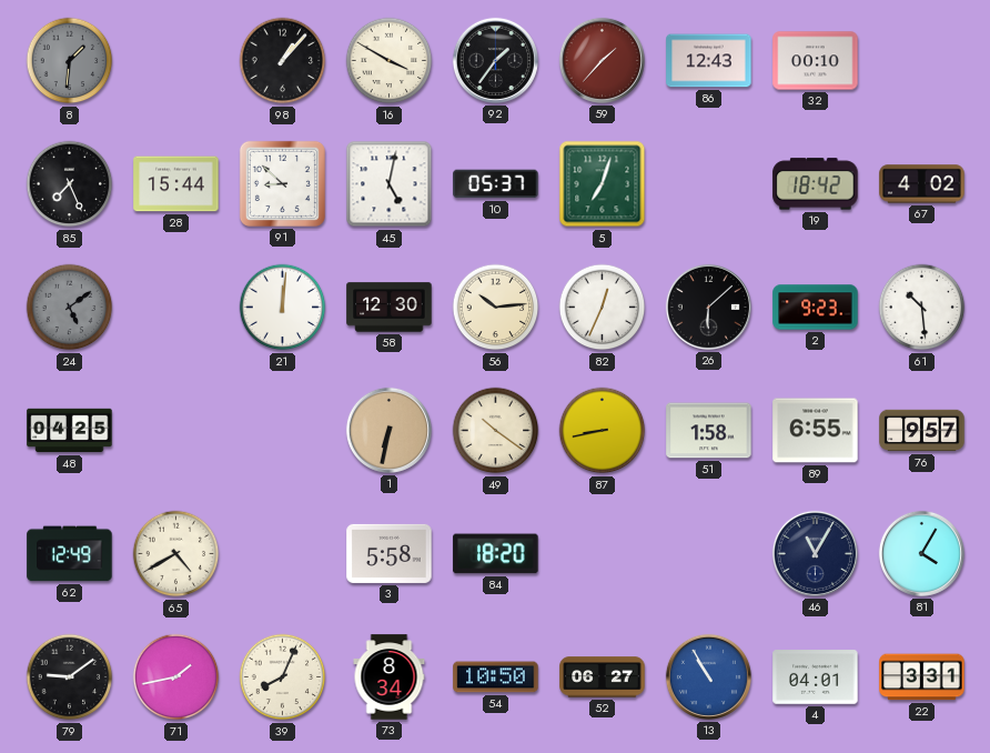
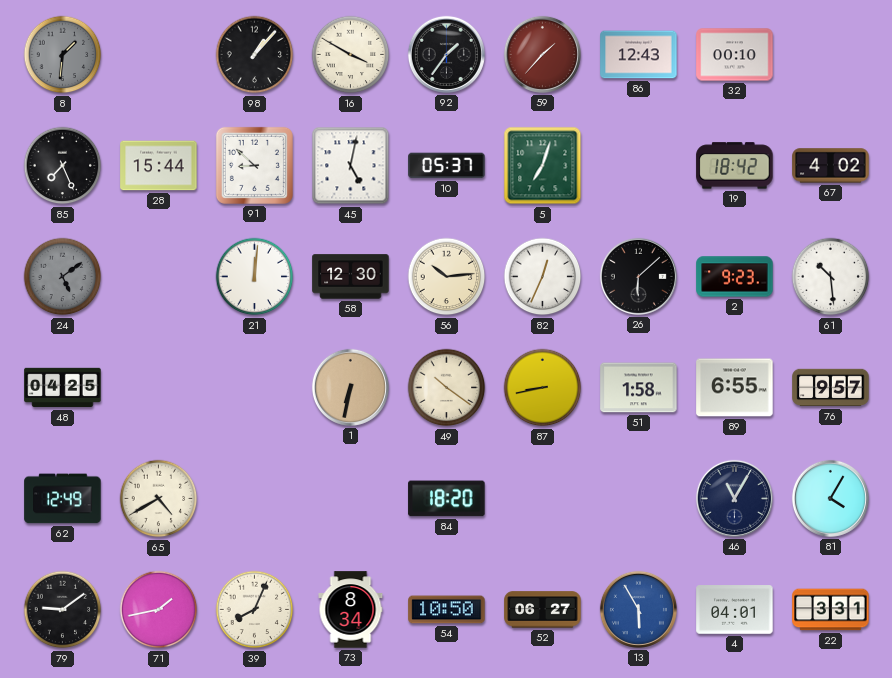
3: 5:58 -> none
13: 10:55 -> 5:55
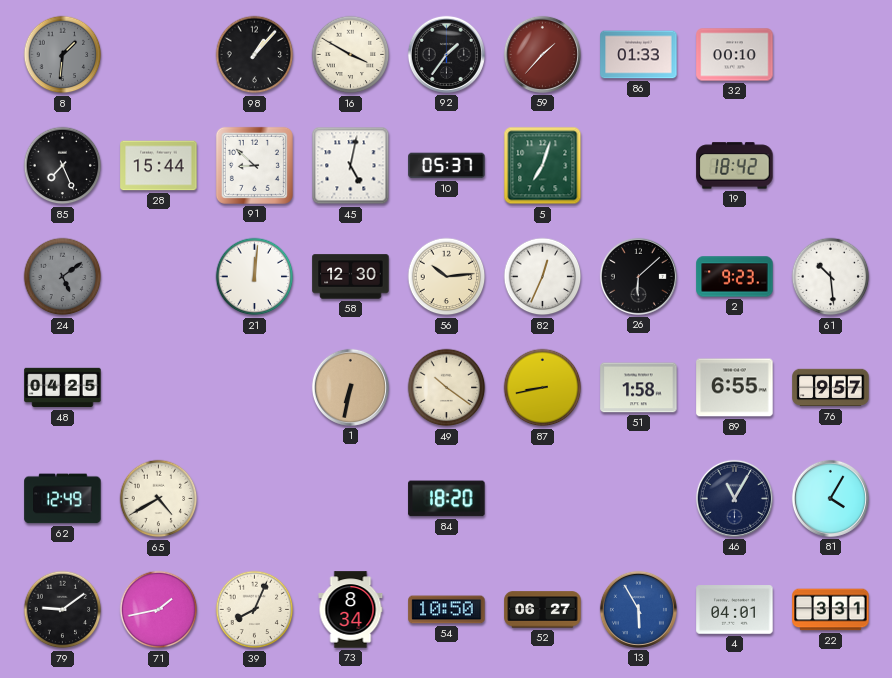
86: 12:43 -> 01:33
67: 4:02 -> none
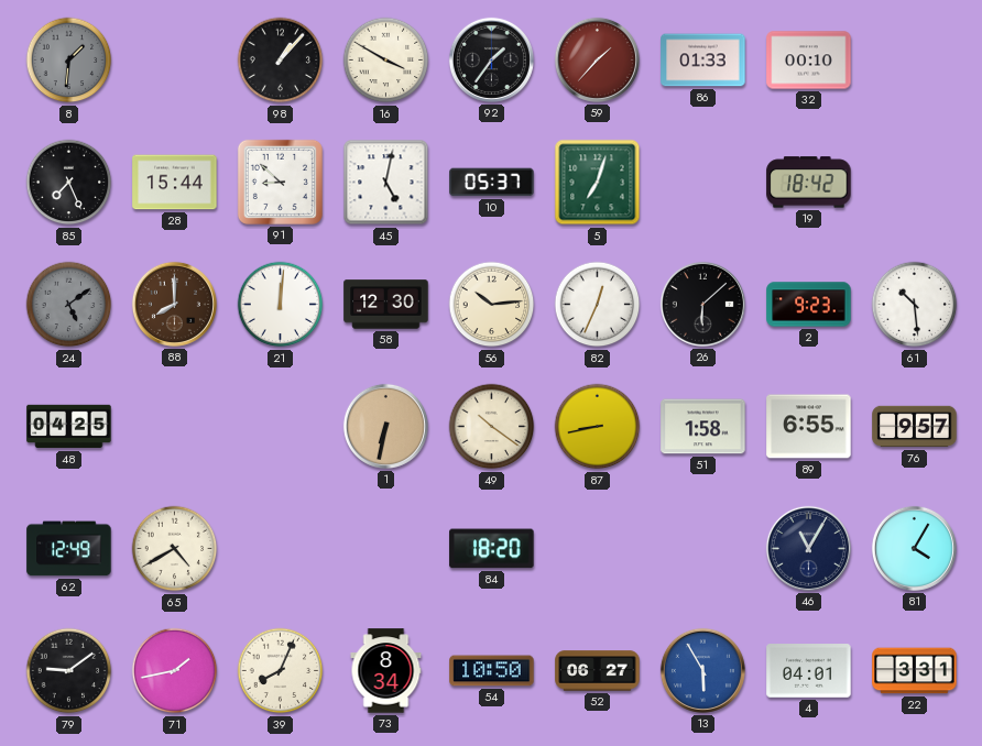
88: none -> 8:00
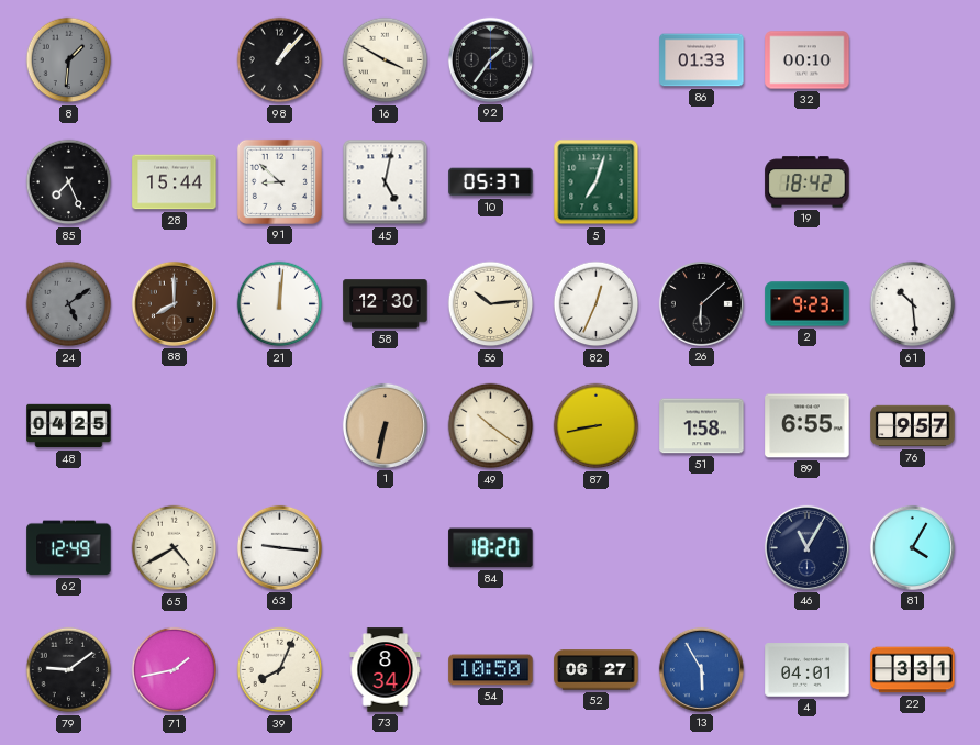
59: 1:37 -> none
63: none -> 9:16
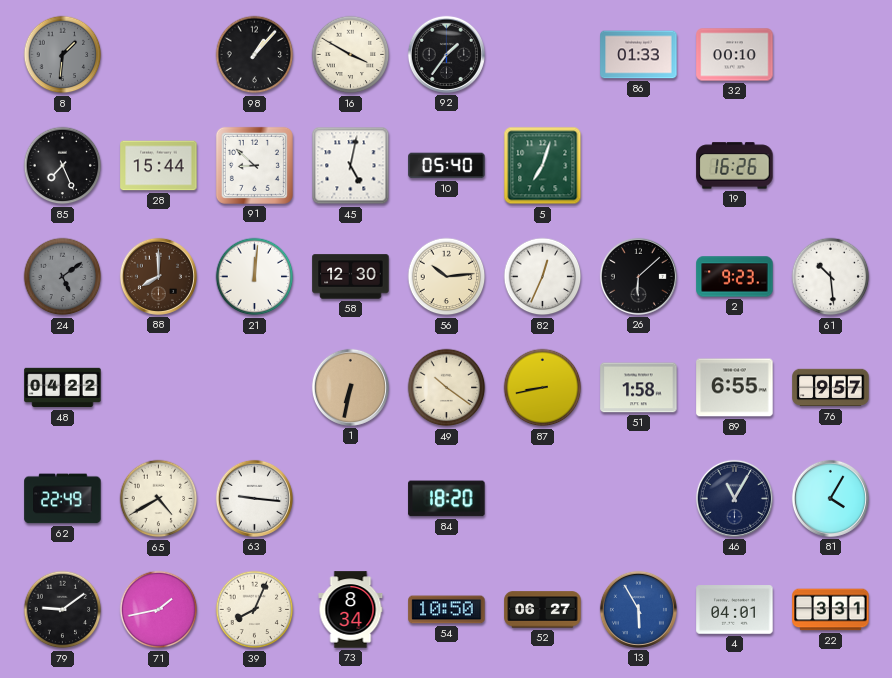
10: 05:37 -> 05:40
19: 18:42 -> 16:26
48: 04:25 -> 04:22
62: 12:49 -> 22:49
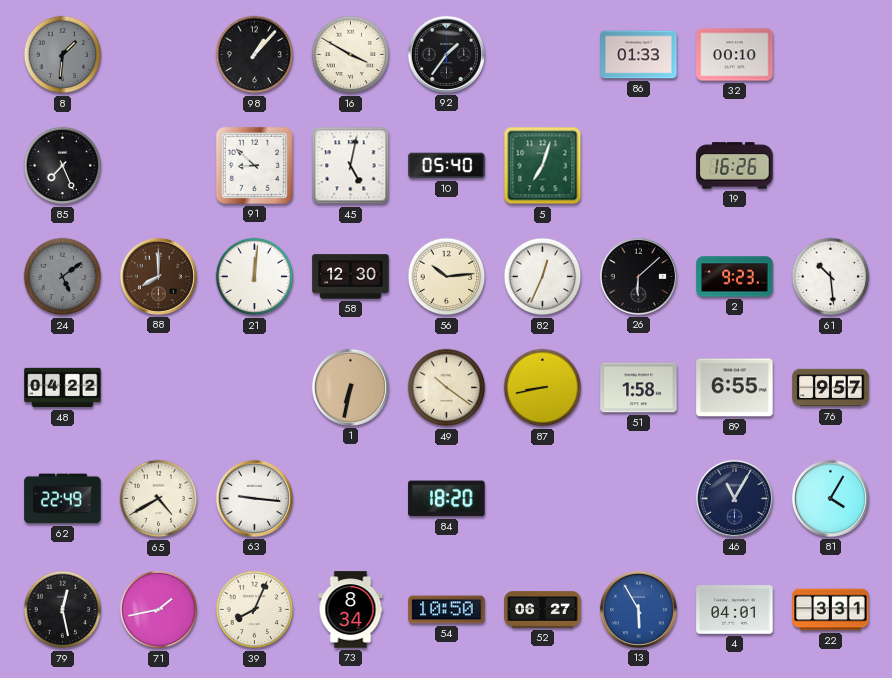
28: 15:44 -> none
79: 9:09 -> 12:28
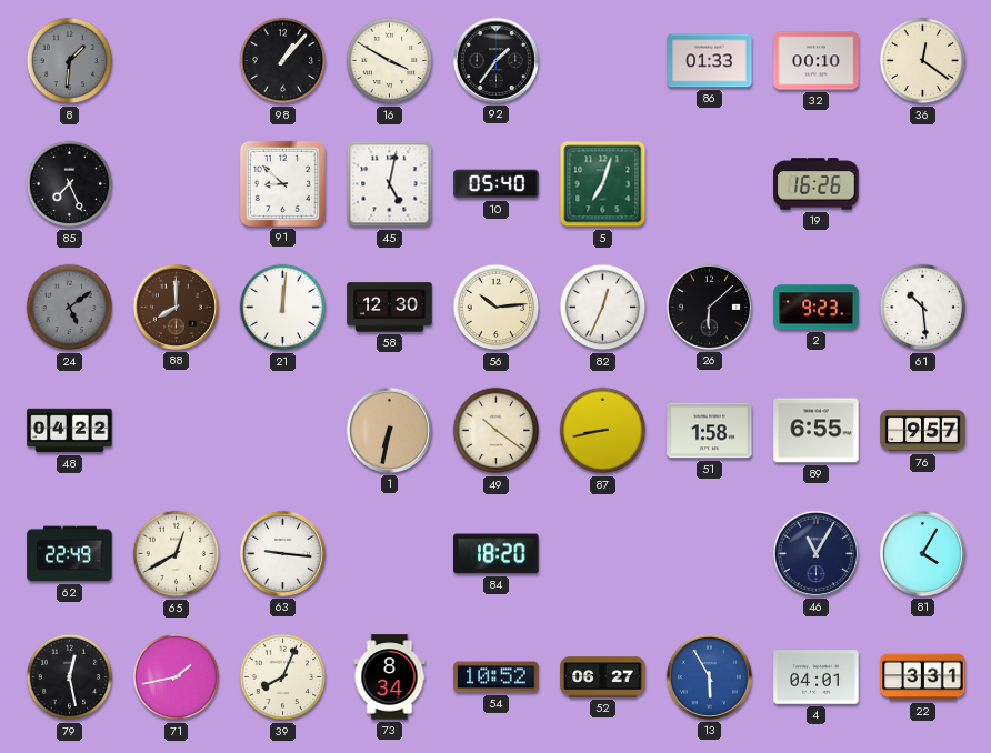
36: none -> 12:21
65: 4:40 -> 12:40
54: 10:50 -> 10:52
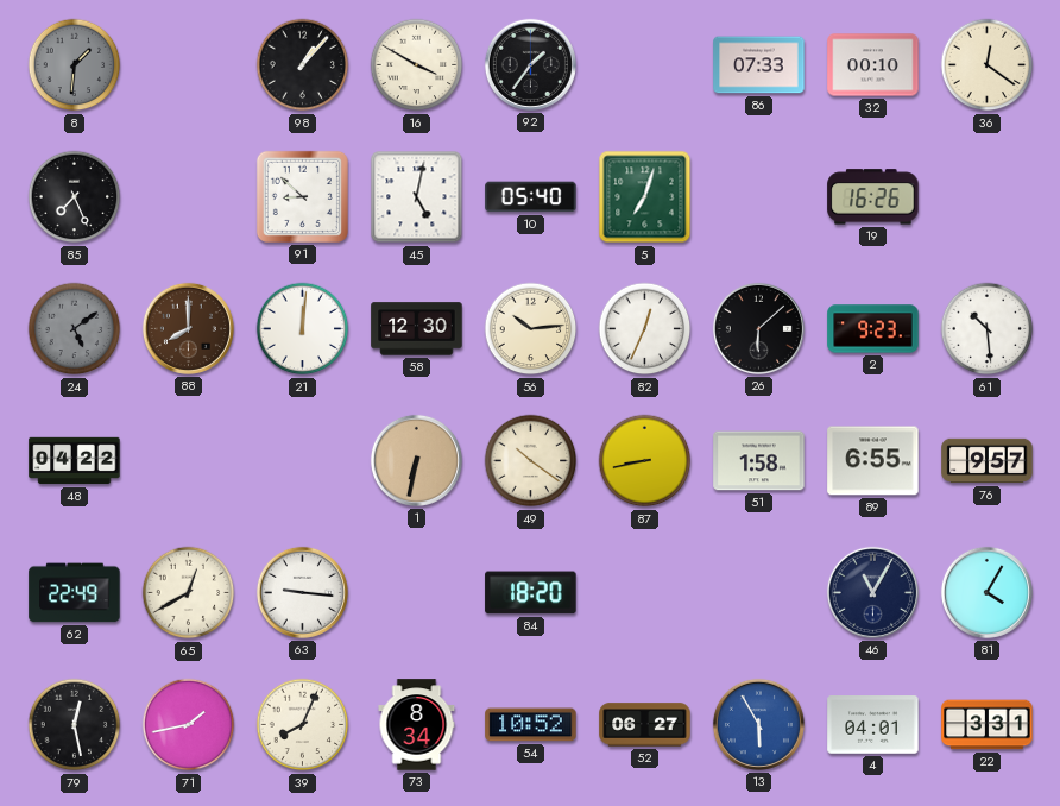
86: 01:33 -> 07:33
